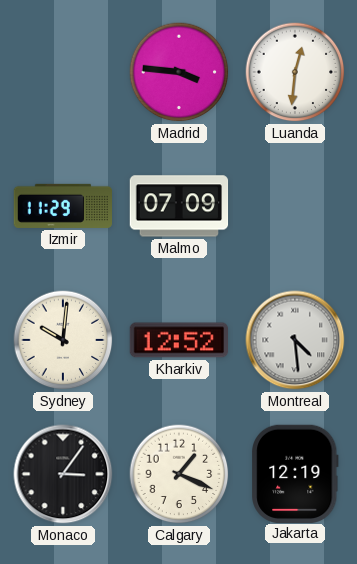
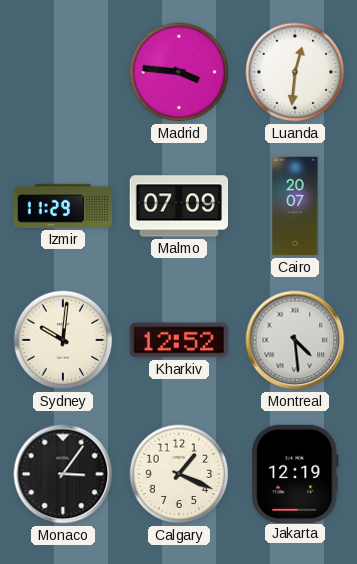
Cairo: none -> 20:07
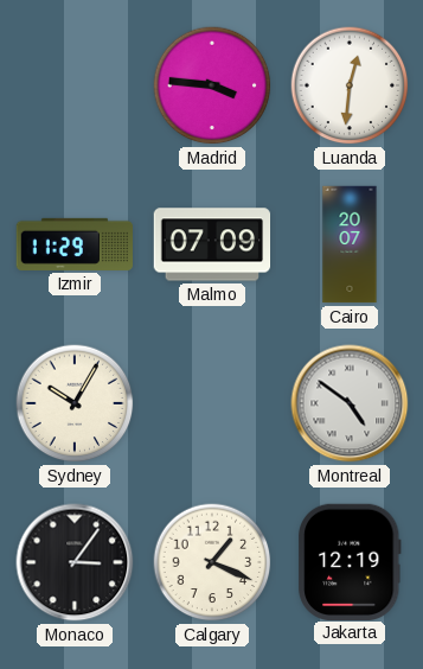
Sydney: 10:01 -> 10:05
Kharkiv: 12:52 -> none
Montreal: 4:29 -> 4:51
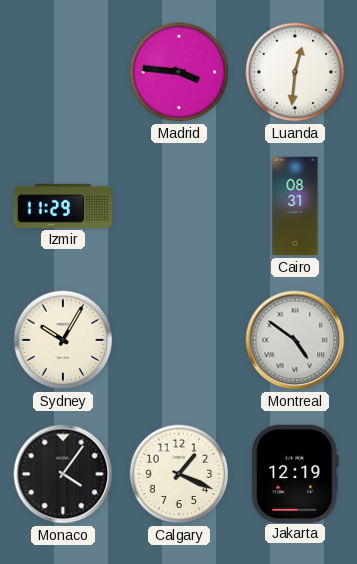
Malmo: 07:09 -> none
Cairo: 20:07 -> 08:31
Monaco: 3:06 -> 4:06
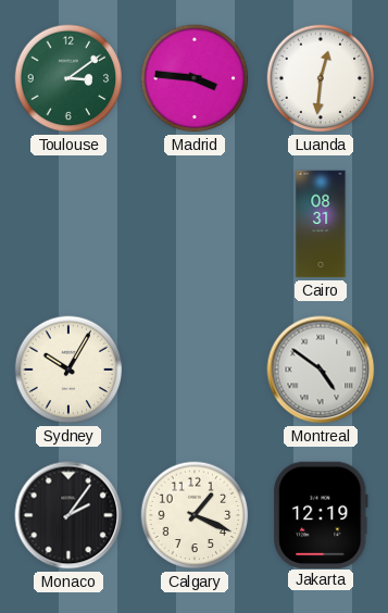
Toulouse: none -> 3:09
Izmir: 11:29 -> none
Monaco: 4:06 -> 2:06
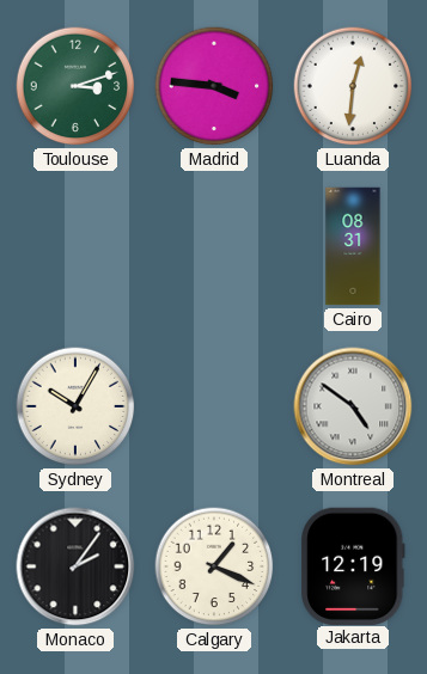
Toulouse: 3:09 -> 3:12
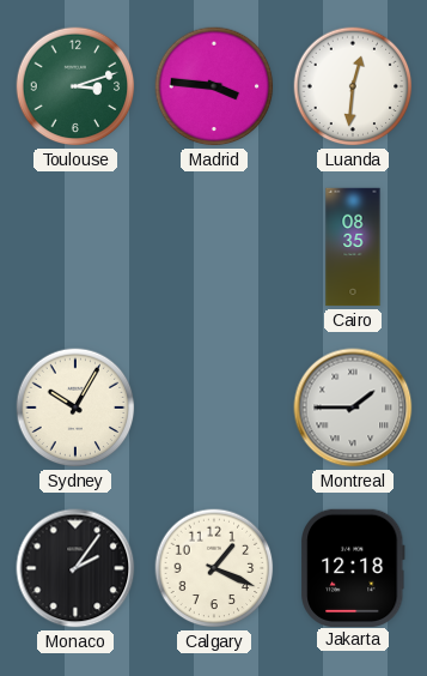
Cairo: 08:31 -> 08:35
Montreal: 4:51 -> 1:45
Jakarta: 12:19 -> 12:18
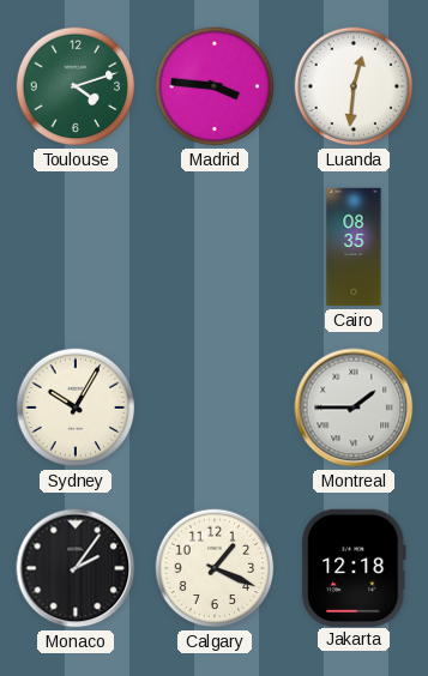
Toulouse: 3:12 -> 4:12
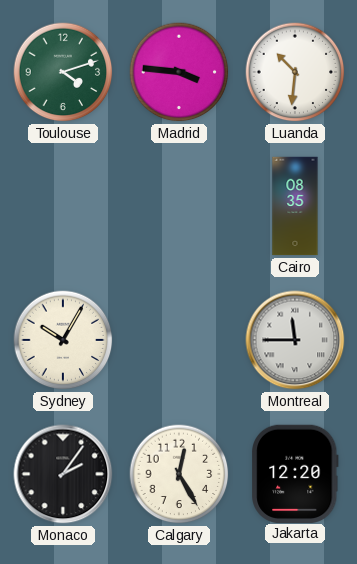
Luanda: 12:31 -> 10:31
Montreal: 1:45 -> 11:45
Calgary: 1:19 -> 12:25
Jakarta: 12:18 -> 12:20
